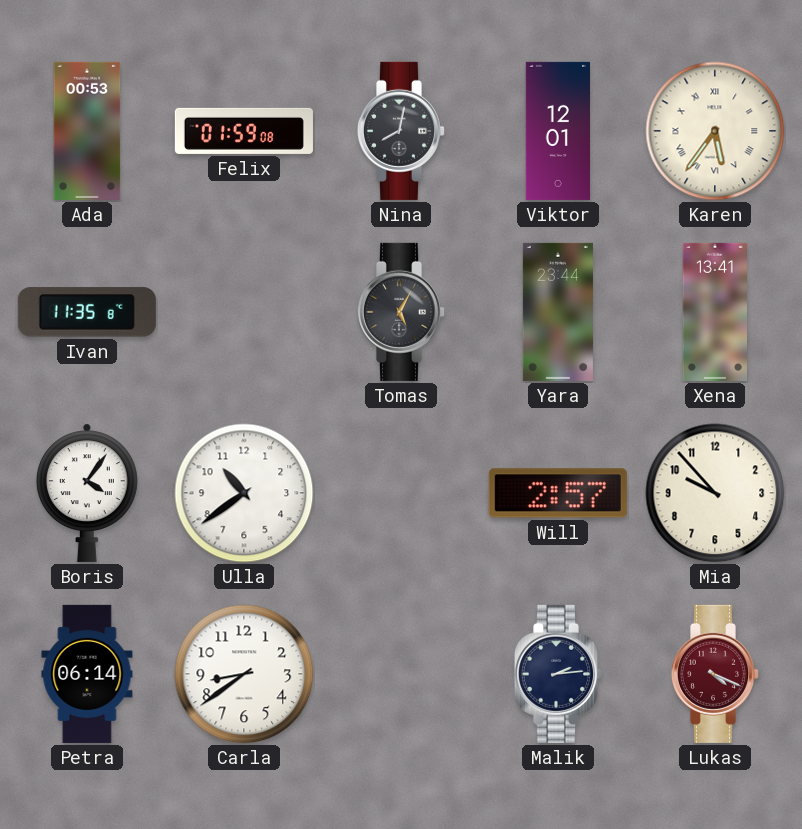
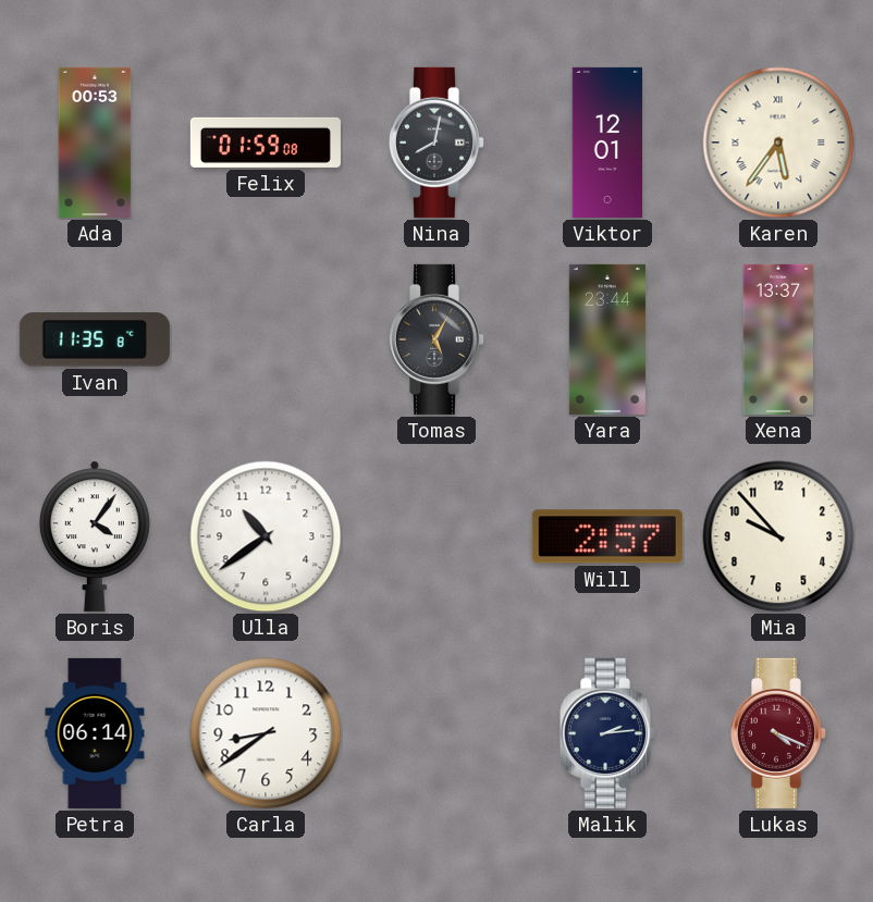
Xena: 13:41 -> 13:37
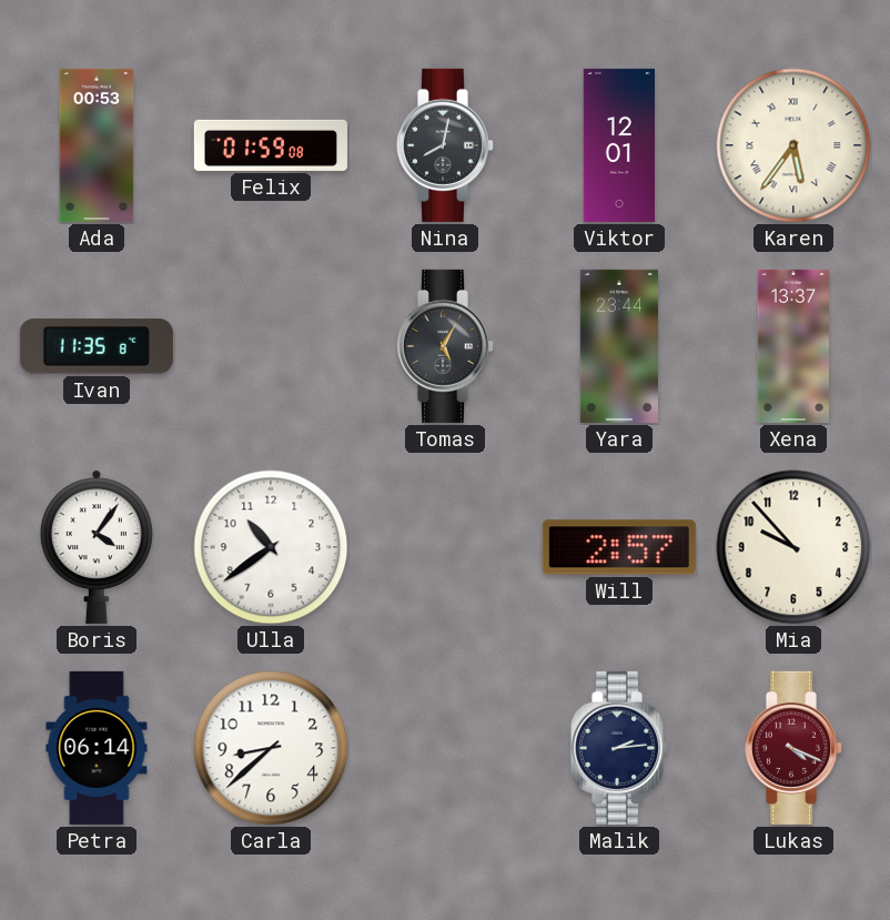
Carla: 8:39 -> 8:38
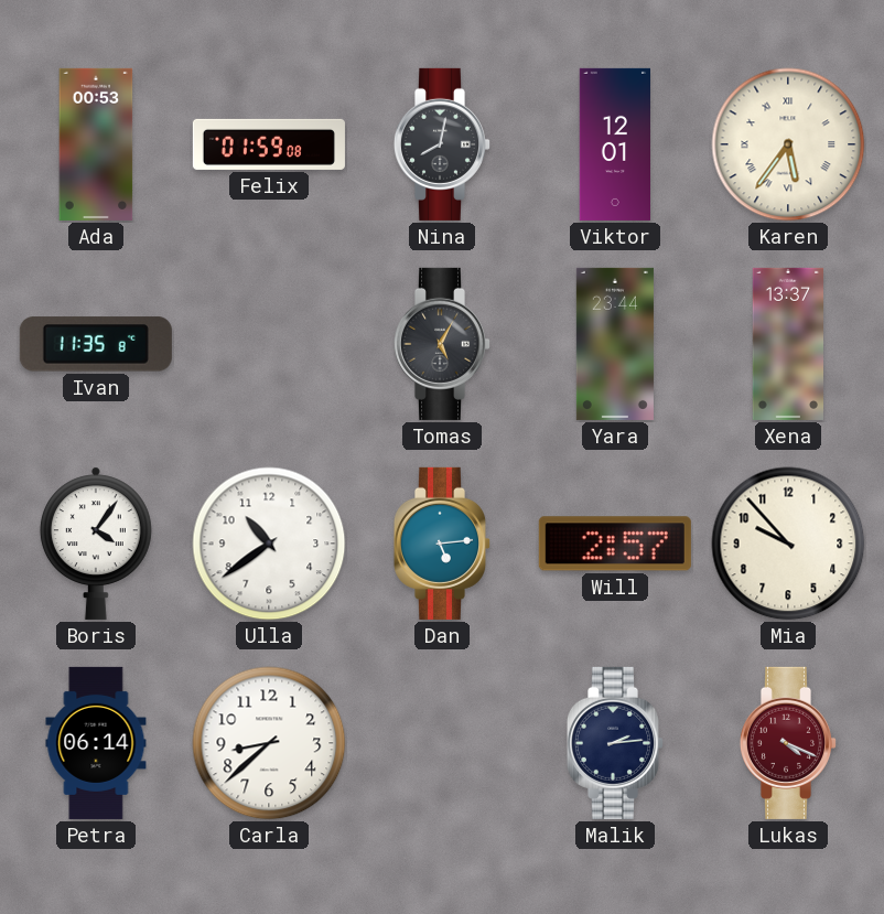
Dan: none -> 5:14
